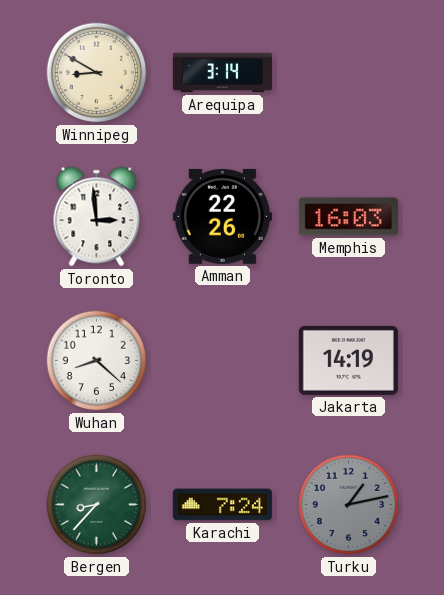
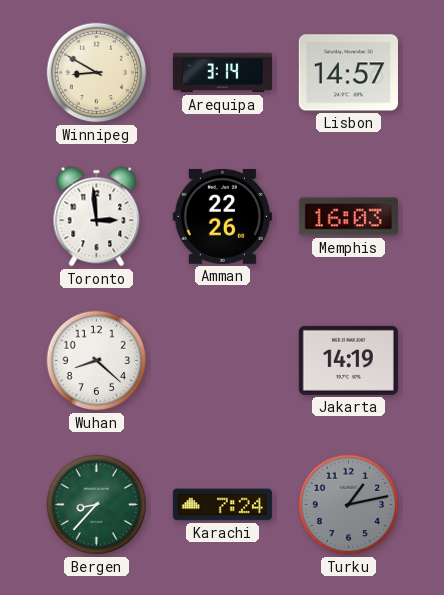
Lisbon: none -> 14:57
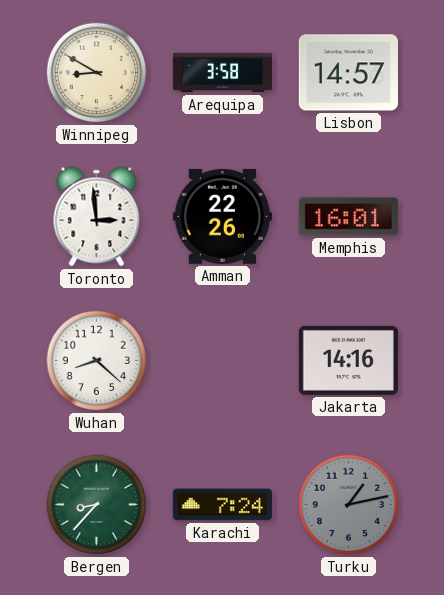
Arequipa: 3:14 -> 3:58
Memphis: 16:03 -> 16:01
Jakarta: 14:19 -> 14:16
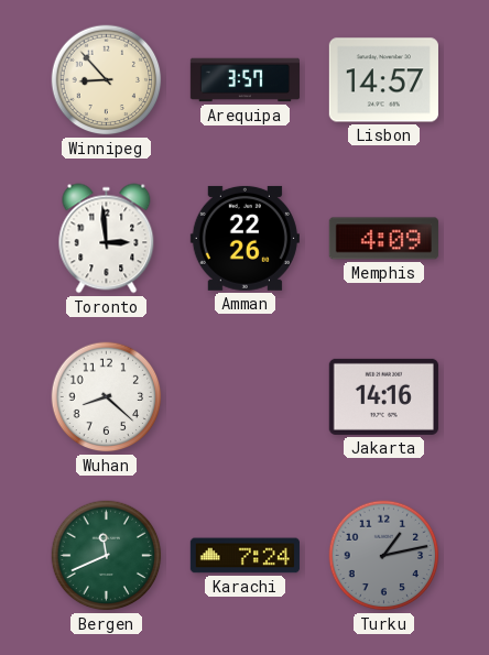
Winnipeg: 8:50 -> 8:53
Arequipa: 3:58 -> 3:57
Memphis: 16:01 -> 4:09
Bergen: 8:37 -> 11:41
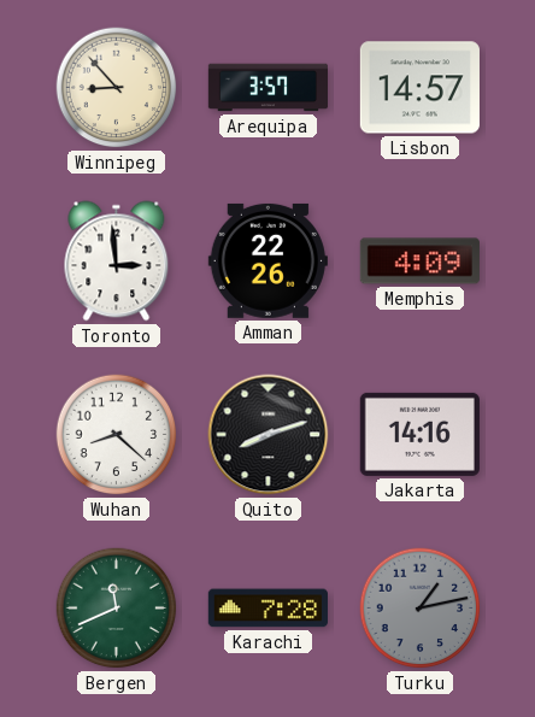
Quito: none -> 8:12
Karachi: 7:24 -> 7:28
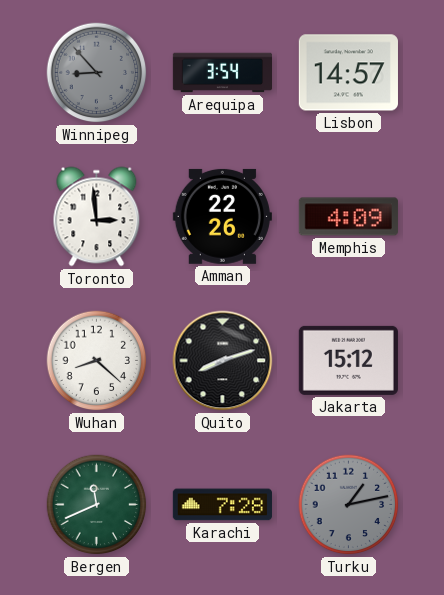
Winnipeg dial: cream -> grey
Arequipa: 3:57 -> 3:54
Jakarta: 14:16 -> 15:12
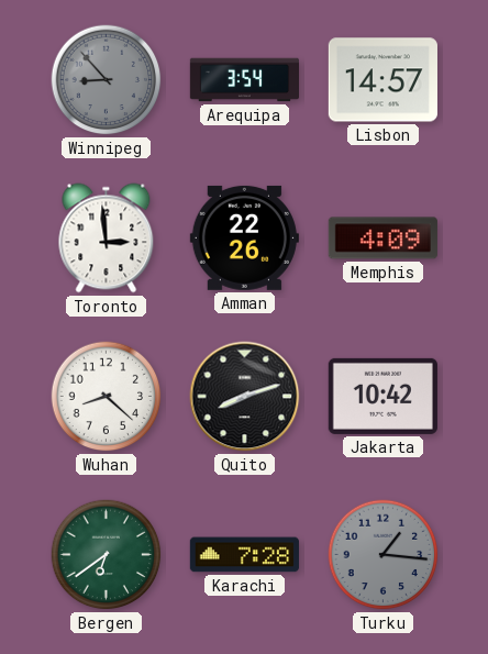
Jakarta: 15:12 -> 10:42
Bergen: 11:41 -> 6:39
Turku: 1:13 -> 1:16
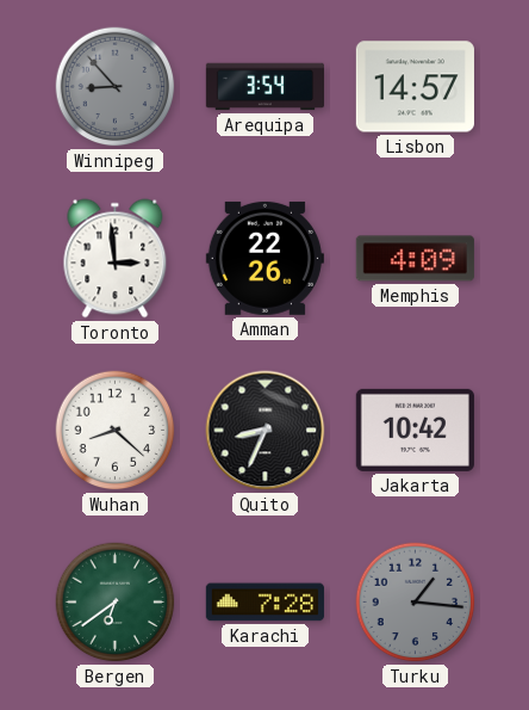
Quito: 8:12 -> 8:34
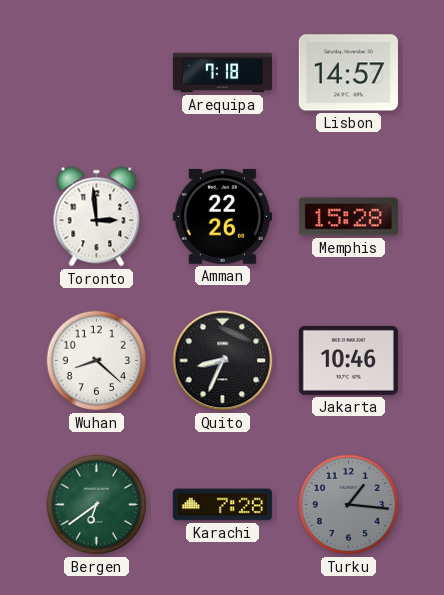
Winnipeg: 8:53 -> none
Arequipa: 3:54 -> 7:18
Memphis: 4:09 -> 15:28
Jakarta: 10:42 -> 10:46
